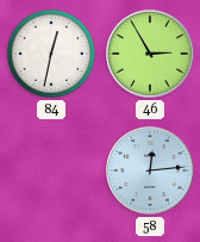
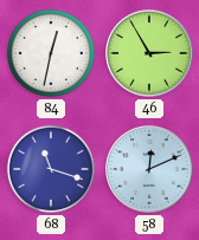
68: none -> 11:18
58: 12:14 -> 12:11
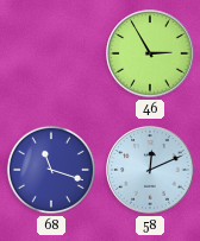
84: 12:32 -> none
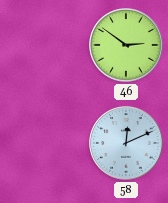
46: 2:55 -> 2:51
68: 11:18 -> none
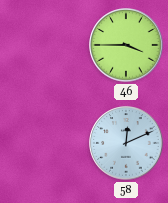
46: 2:51 -> 3:45
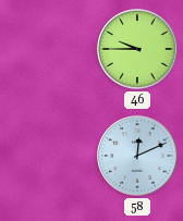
46: 3:45 -> 9:45
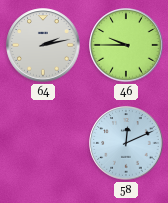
64: none -> 2:13
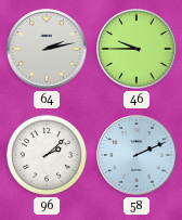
96: none -> 2:08
58: 12:11 -> 2:11
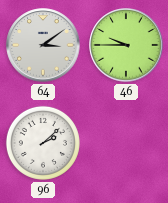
64: 2:13 -> 3:09
58: 2:11 -> none
